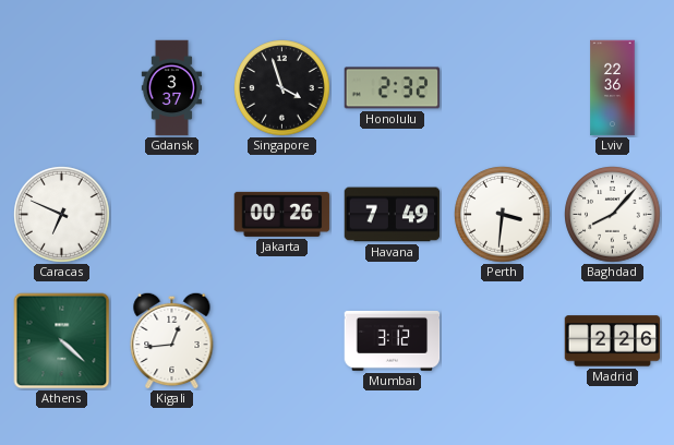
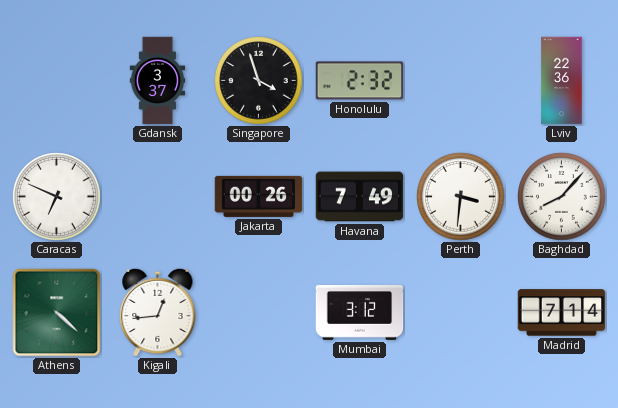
Madrid: 2:26 -> 7:14
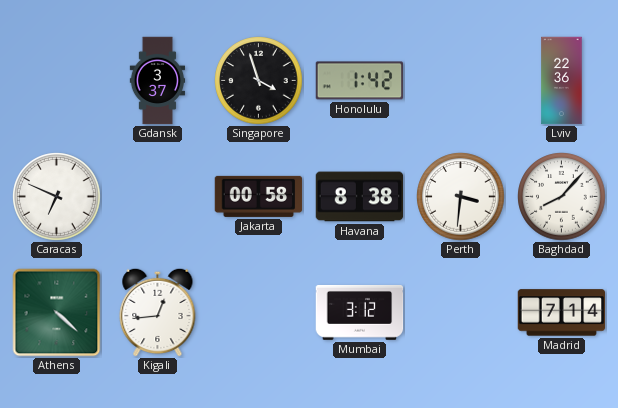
Honolulu: 2:32 -> 1:42
Jakarta: 00:26 -> 00:58
Havana: 7:49 -> 8:38
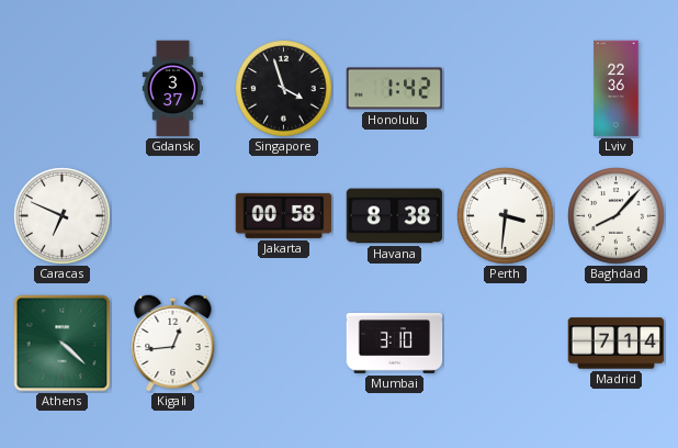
Mumbai: 3:12 -> 3:10
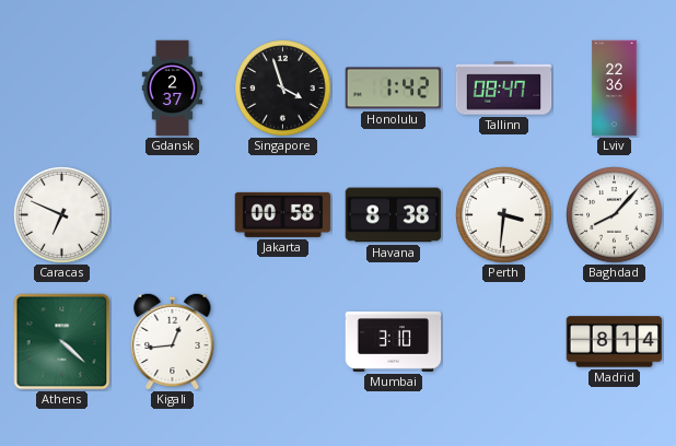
Gdansk: 3:37 -> 2:37
Tallinn: none -> 08:47
Madrid: 7:14 -> 8:14
